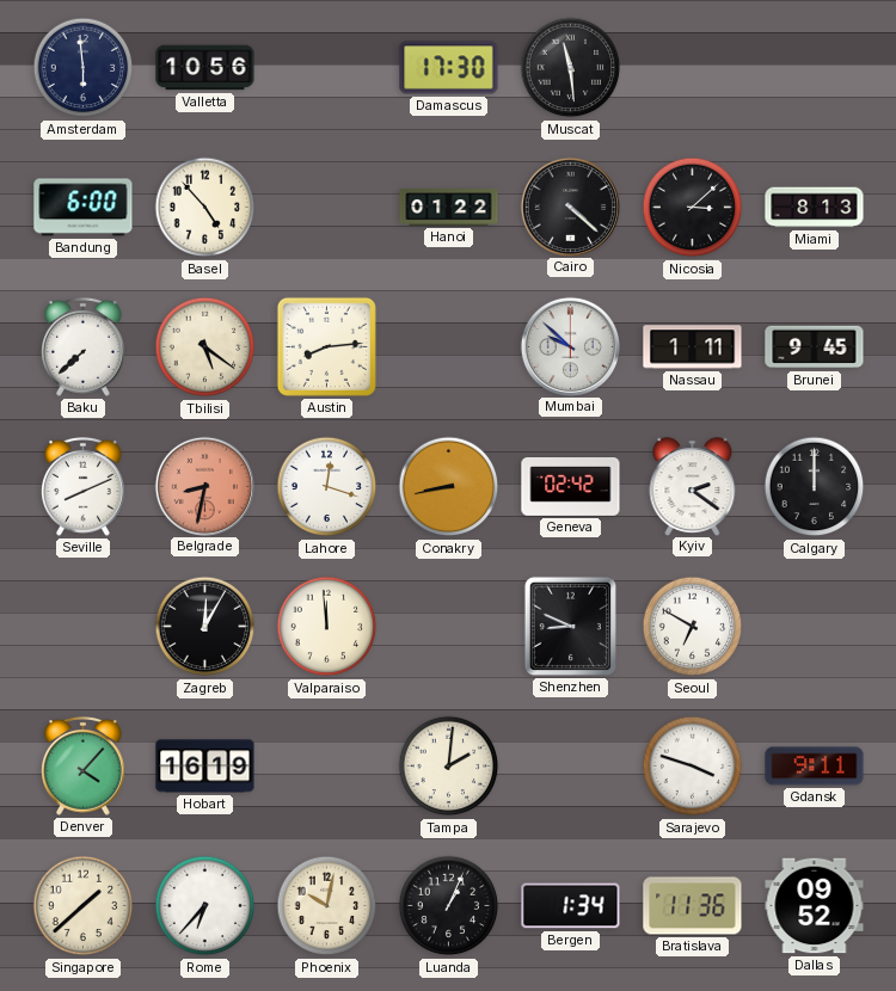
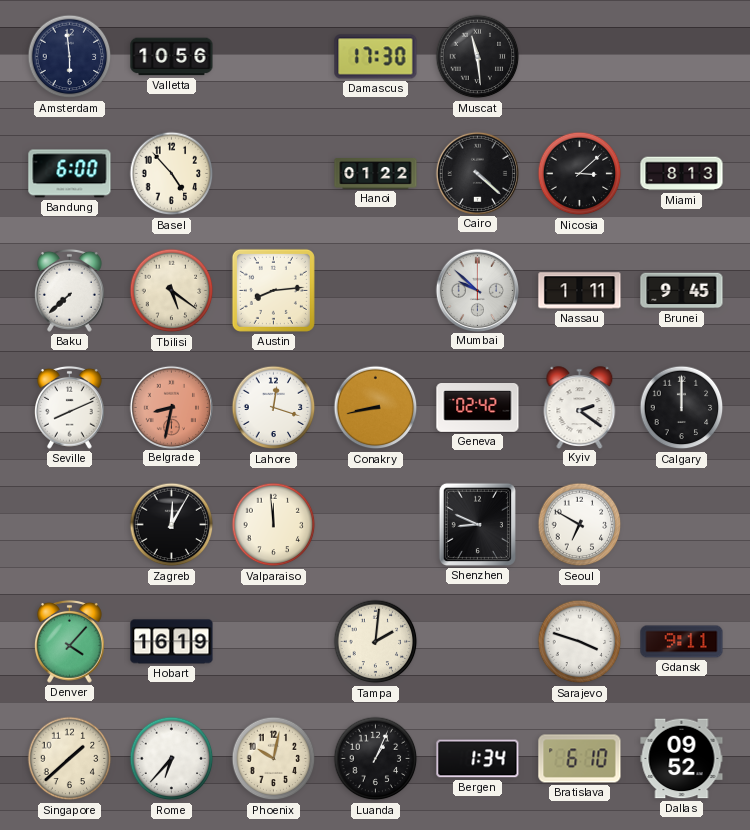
Bratislava: 11:36 -> 6:10
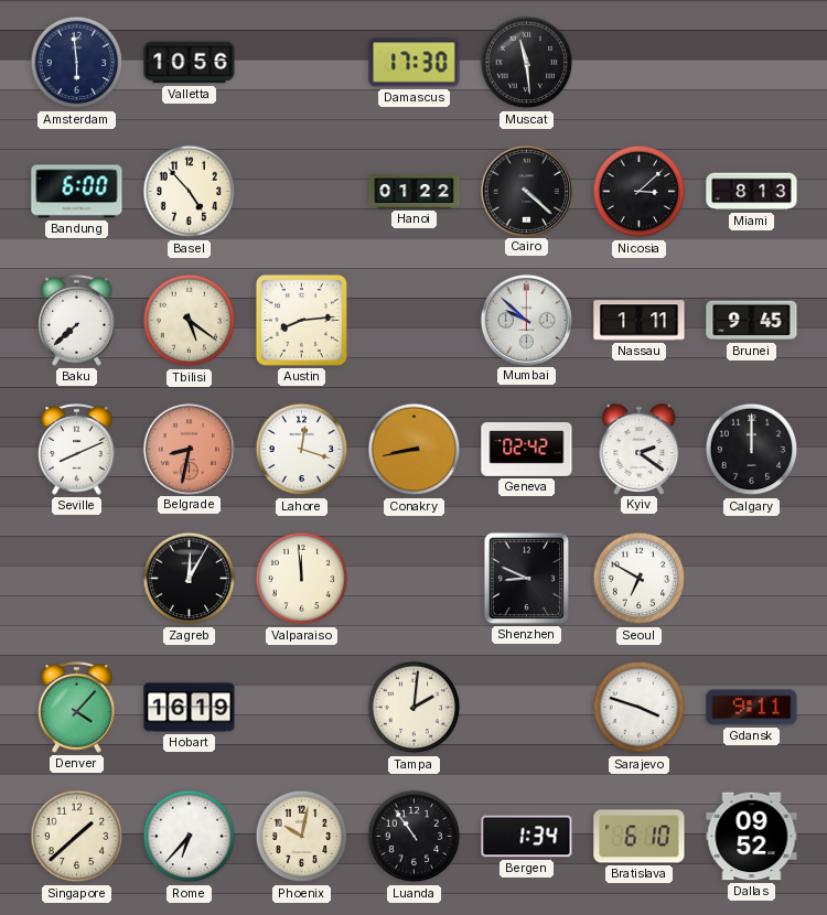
Luanda: 1:04 -> 10:54
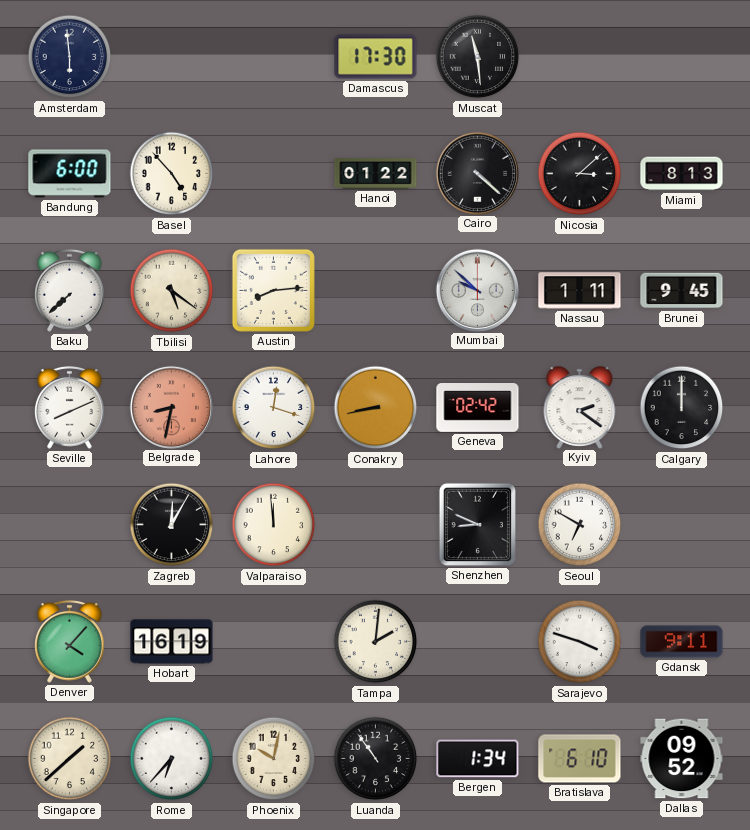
Valletta: 10:56 -> none
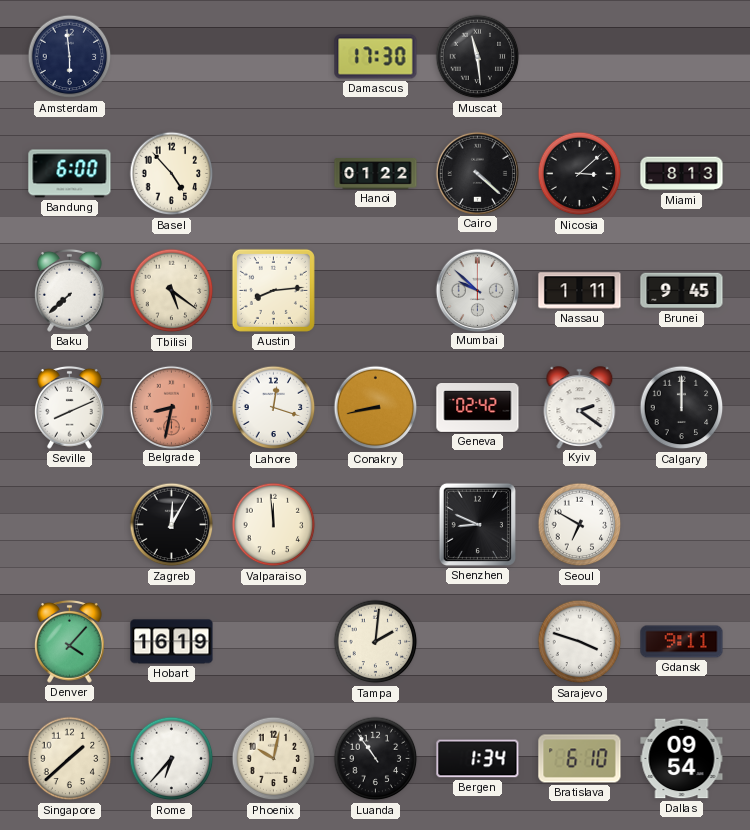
Dallas: 09:52 -> 09:54
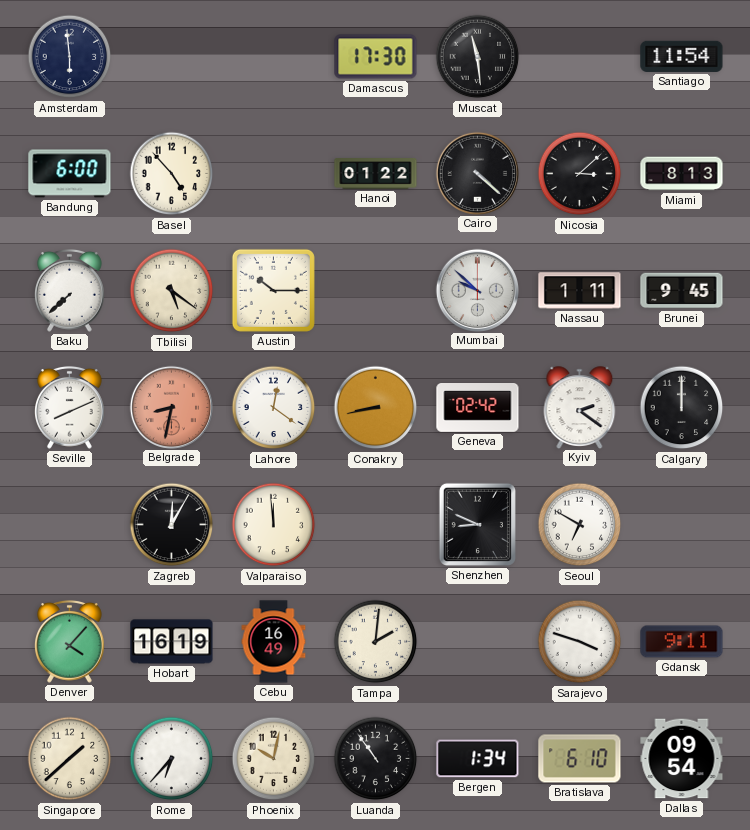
Santiago: none -> 11:54
Austin: 8:14 -> 10:15
Lahore: 12:18 -> 12:21
Cebu: none -> 16:49
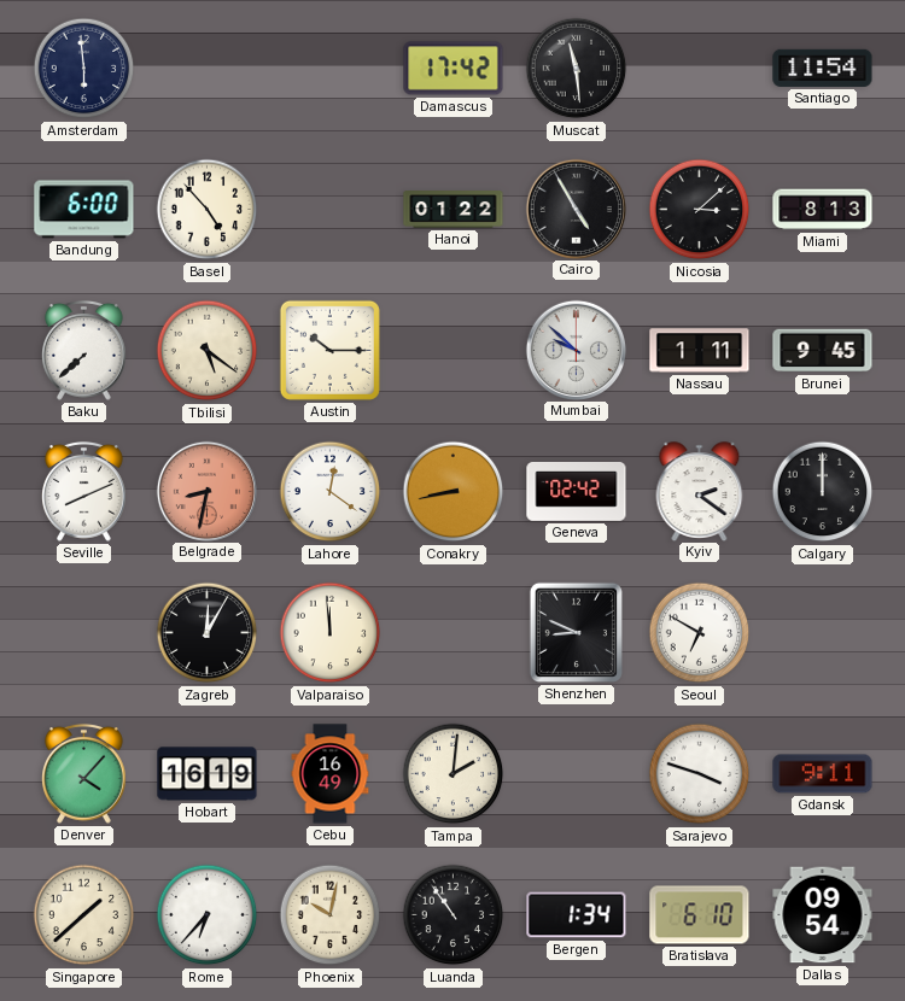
Damascus: 17:30 -> 17:42
Cairo: 4:22 -> 4:55
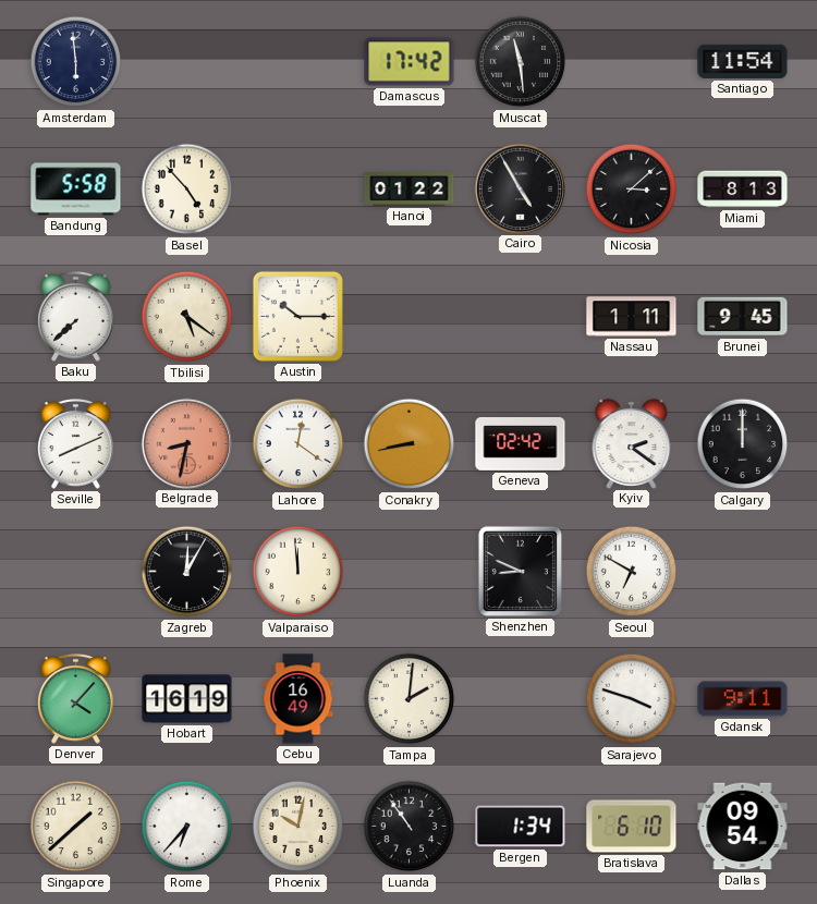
Bandung: 6:00 -> 5:58
Mumbai: 9:52 -> none
